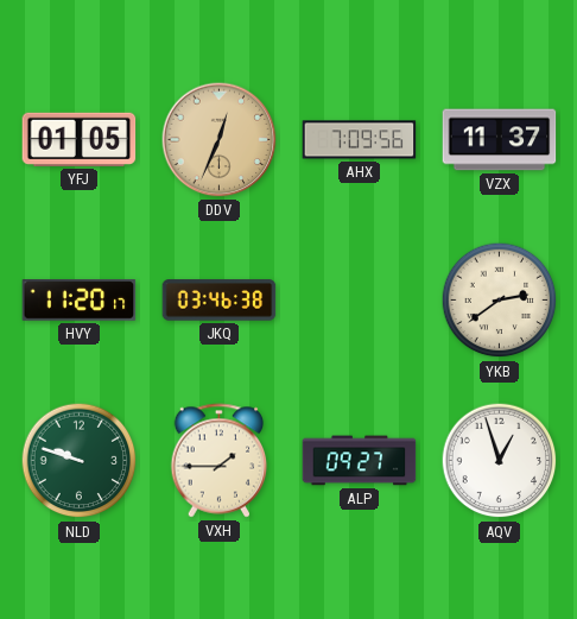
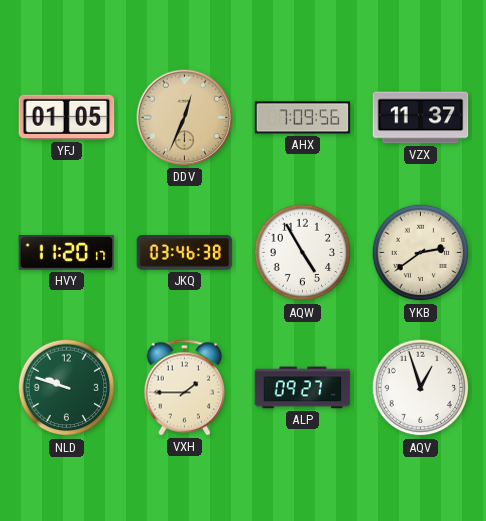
AQW: none -> 4:55
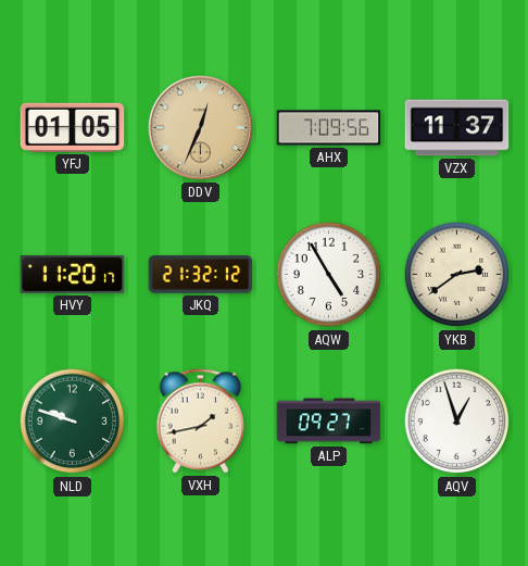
JKQ: 03:46 -> 21:32
VXH: 1:45 -> 1:43
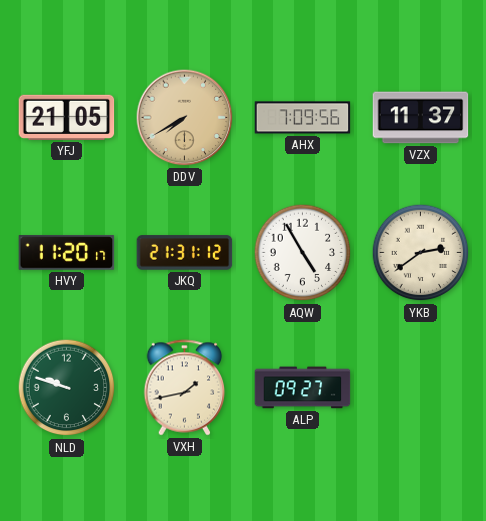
YFJ: 01:05 -> 21:05
DDV: 12:34 -> 7:40
JKQ: 21:32 -> 21:31
AQV: 12:57 -> none
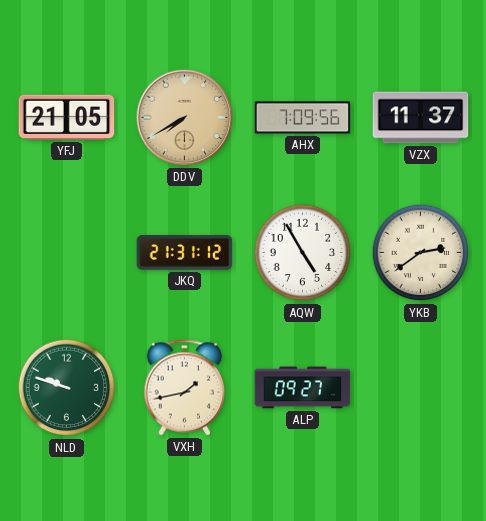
HVY: 11:20 -> none
